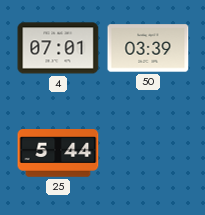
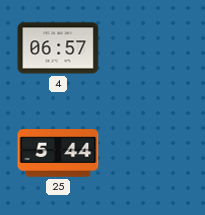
4: 07:01 -> 06:57
50: 03:39 -> none
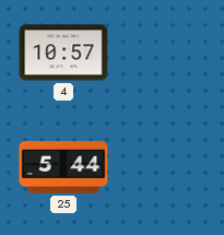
4: 06:57 -> 10:57
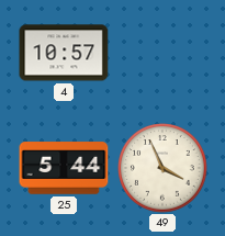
49: none -> 3:56
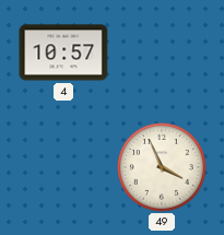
25: 5:44 -> none
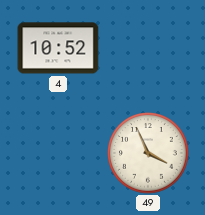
4: 10:57 -> 10:52
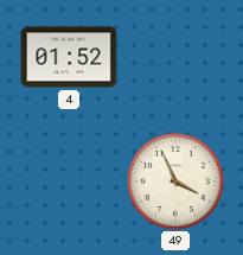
4: 10:52 -> 01:52
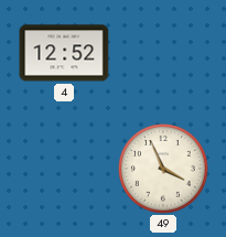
4: 01:52 -> 12:52
